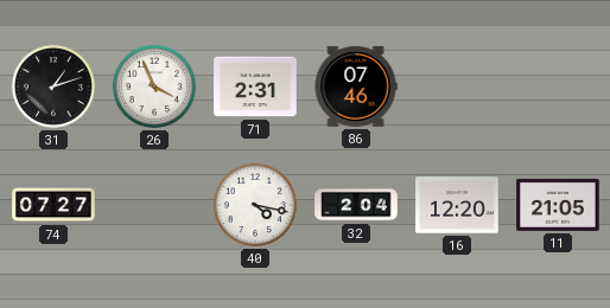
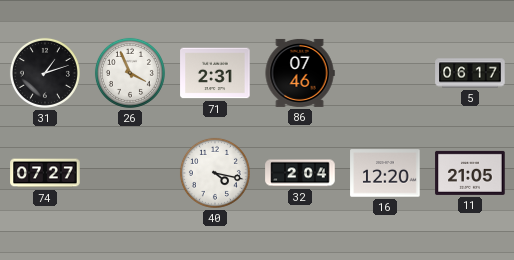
5: none -> 06:17
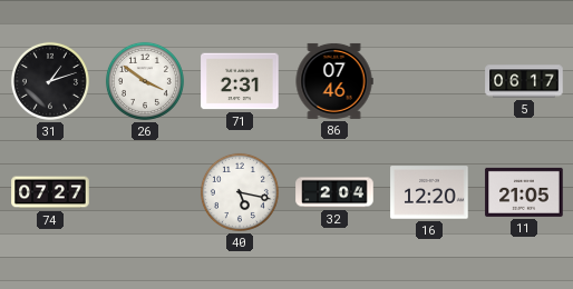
26: 3:56 -> 3:51
40: 4:17 -> 5:17
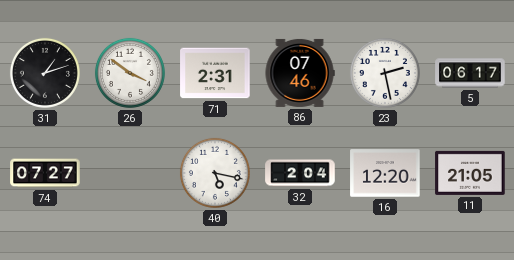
23: none -> 2:28
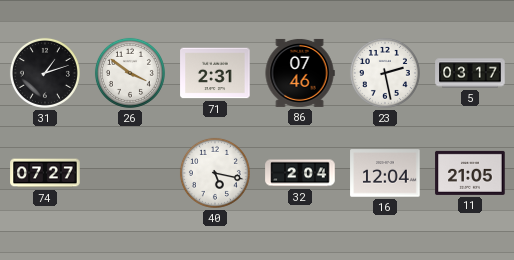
5: 06:17 -> 03:17
16: 12:20 -> 12:04
